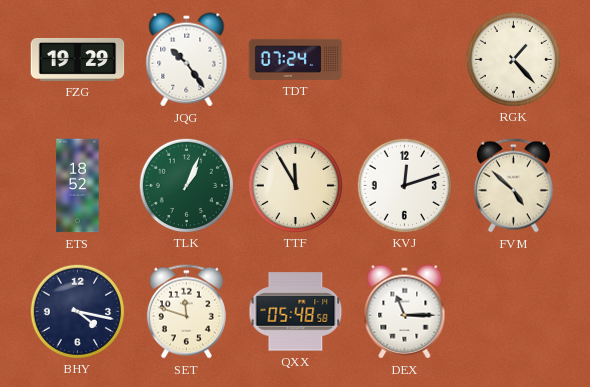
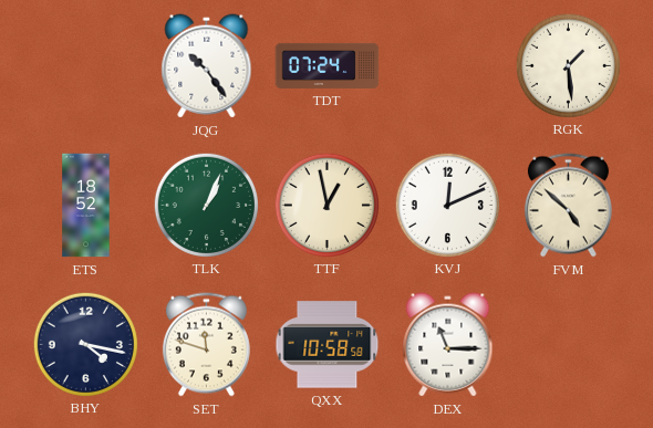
FZG: 19:29 -> none
RGK: 1:23 -> 1:29
TTF: 11:55 -> 12:58
KVJ: 12:12 -> 12:11
QXX: 05:48 -> 10:58
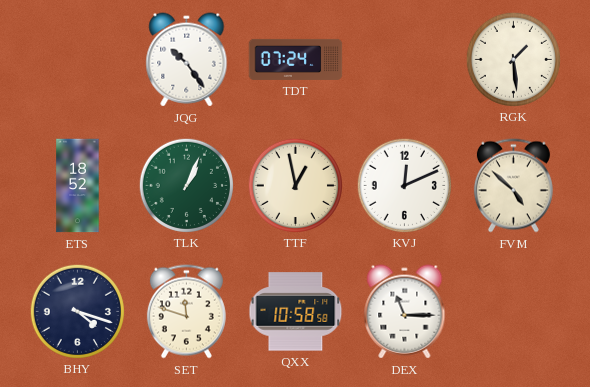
BHY: 4:17 -> 4:18
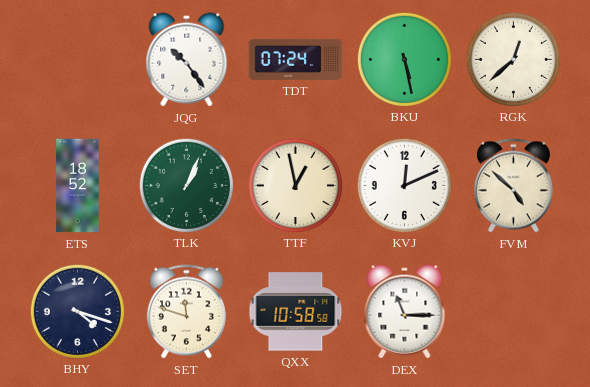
BKU: none -> 5:28
RGK: 1:29 -> 12:38
